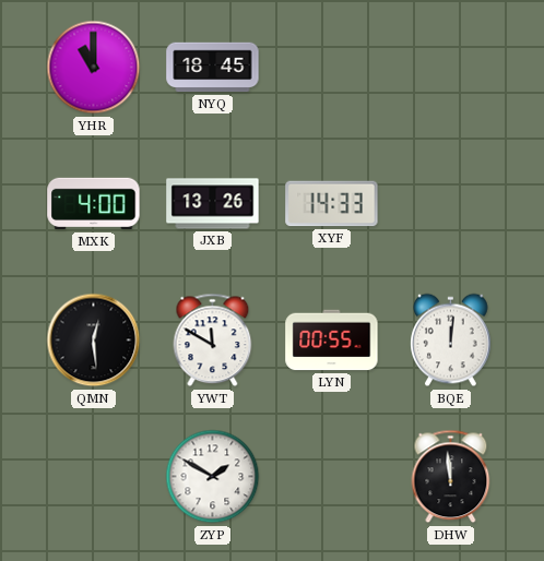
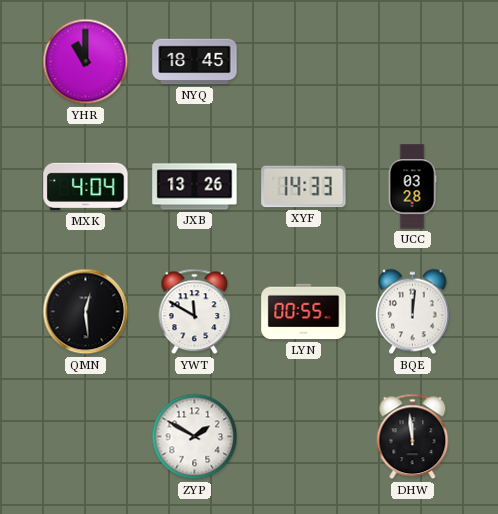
MXK: 4:00 -> 4:04
UCC: none -> 03:28
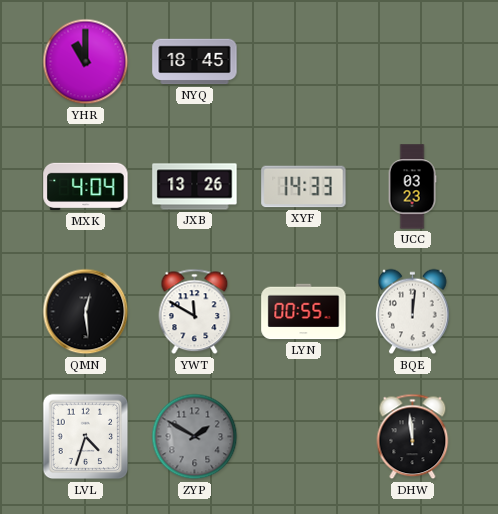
UCC: 03:28 -> 03:23
LVL: none -> 4:33
ZYP dial: white -> grey
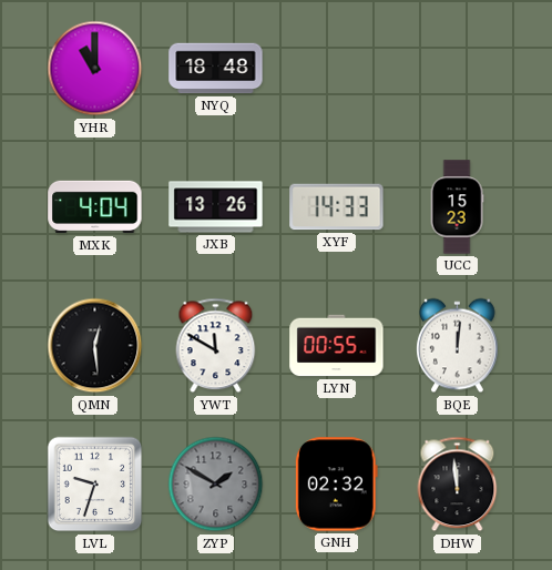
NYQ: 18:45 -> 18:48
UCC: 03:23 -> 15:23
LVL: 4:33 -> 9:33
GNH: none -> 02:32
